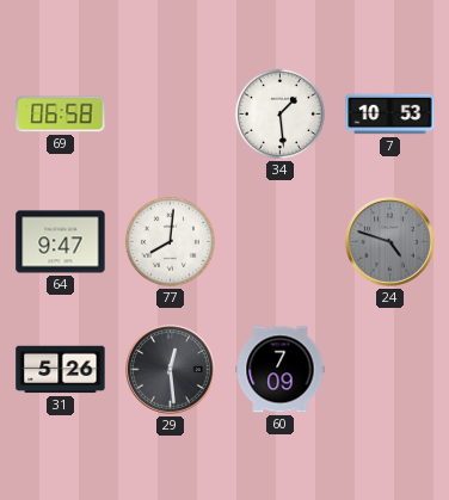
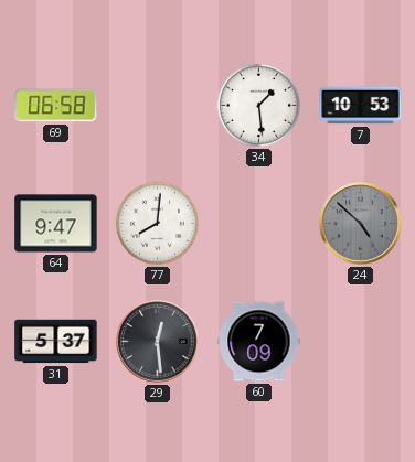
24: 4:48 -> 4:52
31: 5:26 -> 5:37
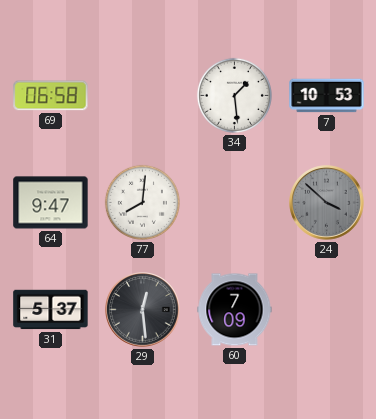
24: 4:52 -> 3:52
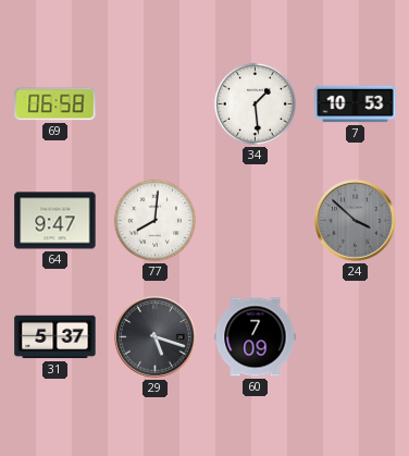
29: 12:29 -> 5:18
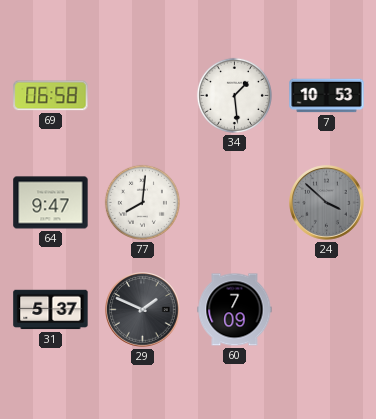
29: 5:18 -> 1:49
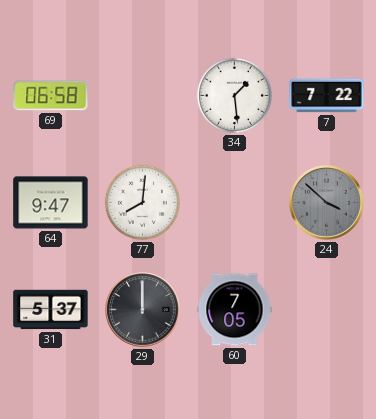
7: 10:53 -> 7:22
29: 1:49 -> 12:00
60: 7:09 -> 7:05
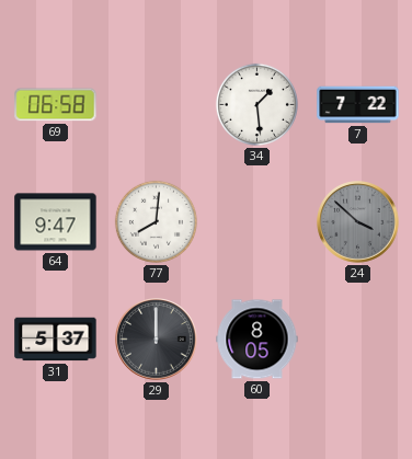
60: 7:05 -> 8:05
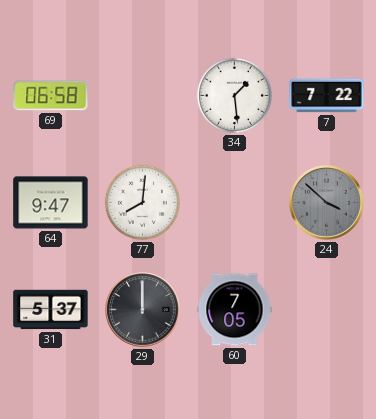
60: 8:05 -> 7:05
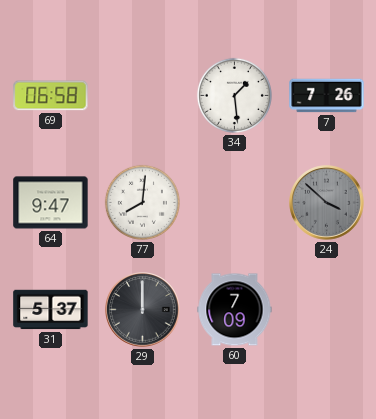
7: 7:22 -> 7:26
60: 7:05 -> 7:09
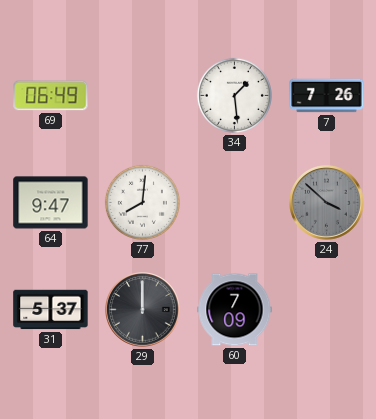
69: 06:58 -> 06:49
